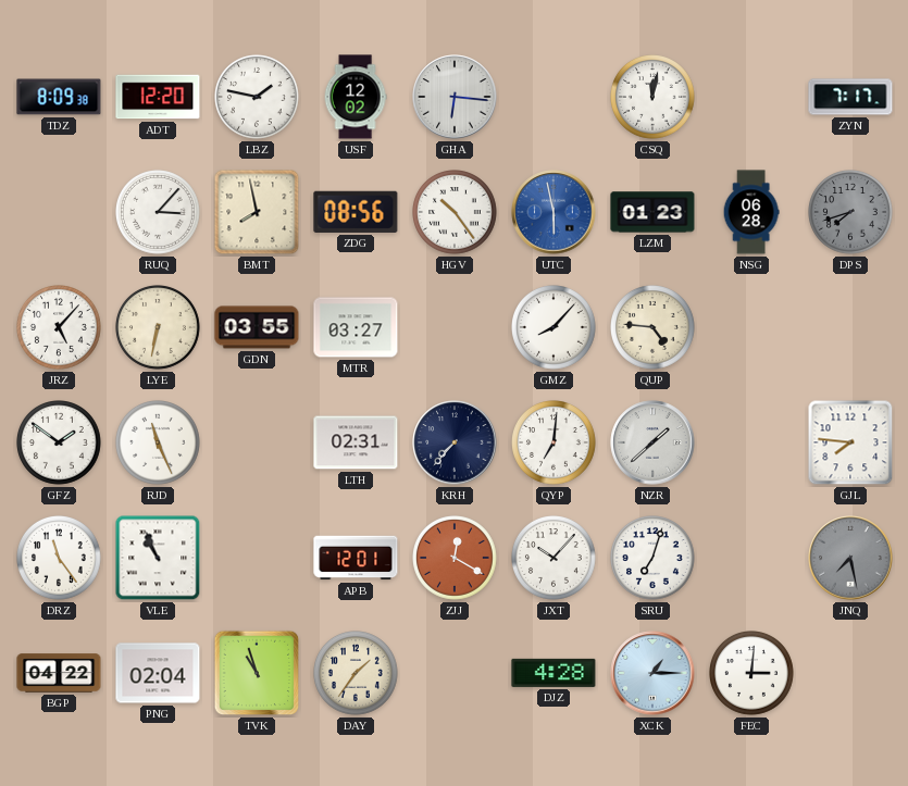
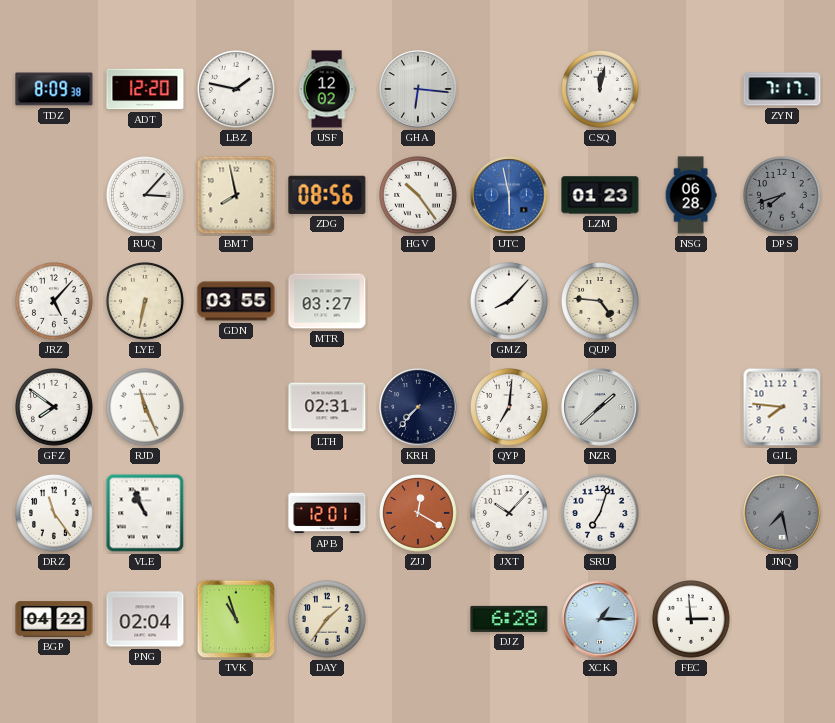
GFZ: 1:51 -> 7:51
DJZ: 4:28 -> 6:28
FEC: 3:01 -> 2:59
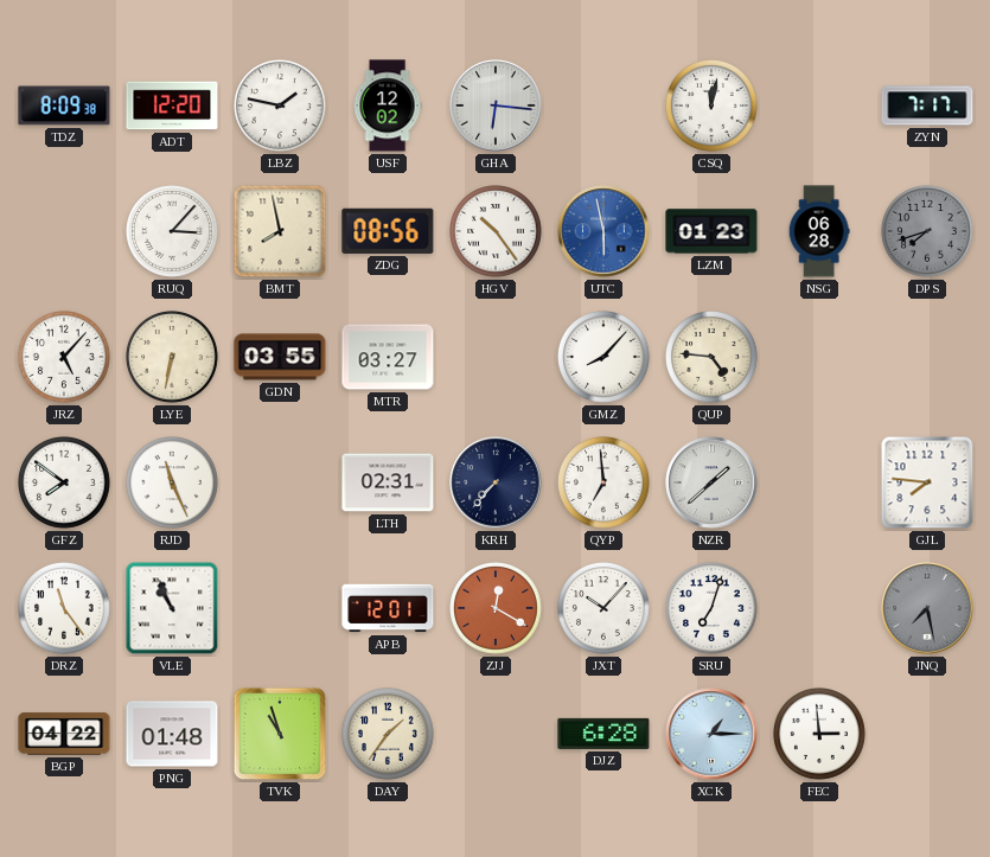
QYP: 7:01 -> 6:59
PNG: 02:04 -> 01:48
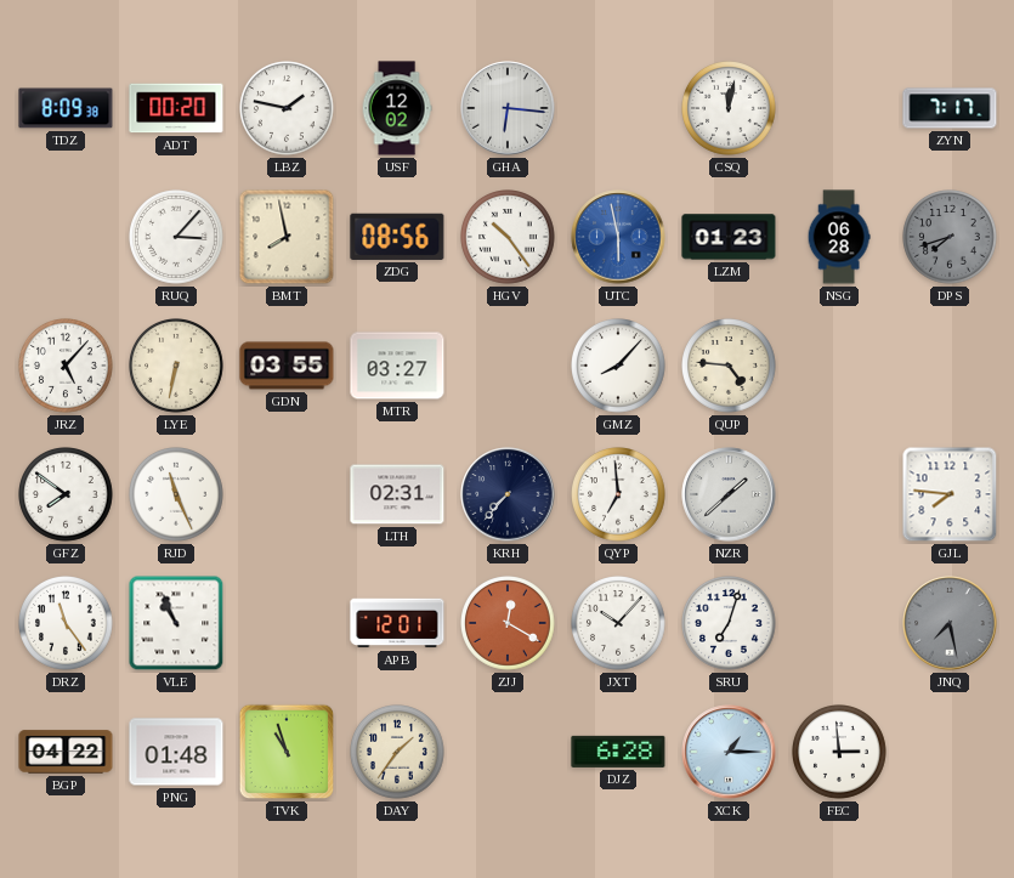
ADT: 12:20 -> 00:20
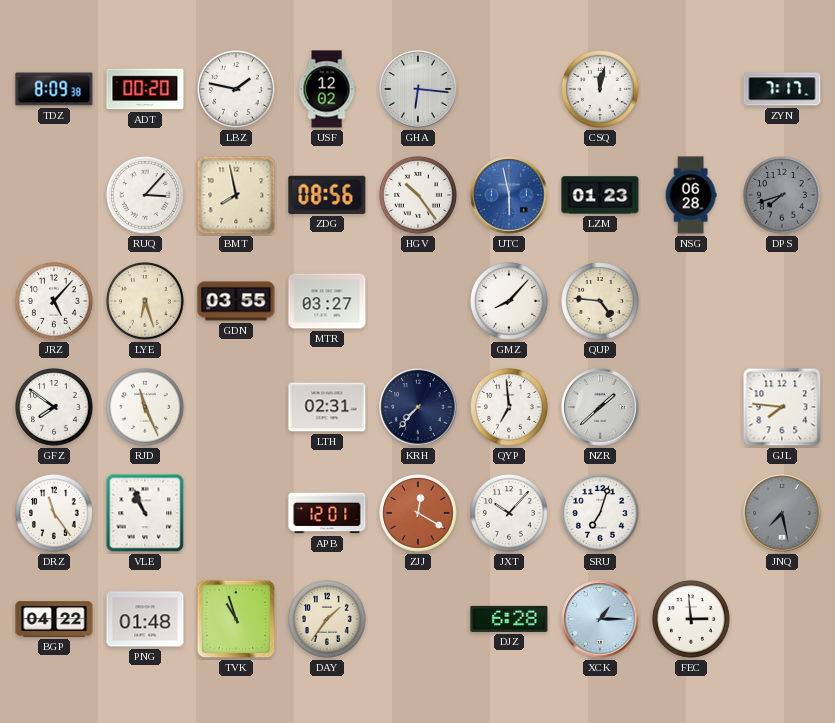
LYE: 6:32 -> 6:27
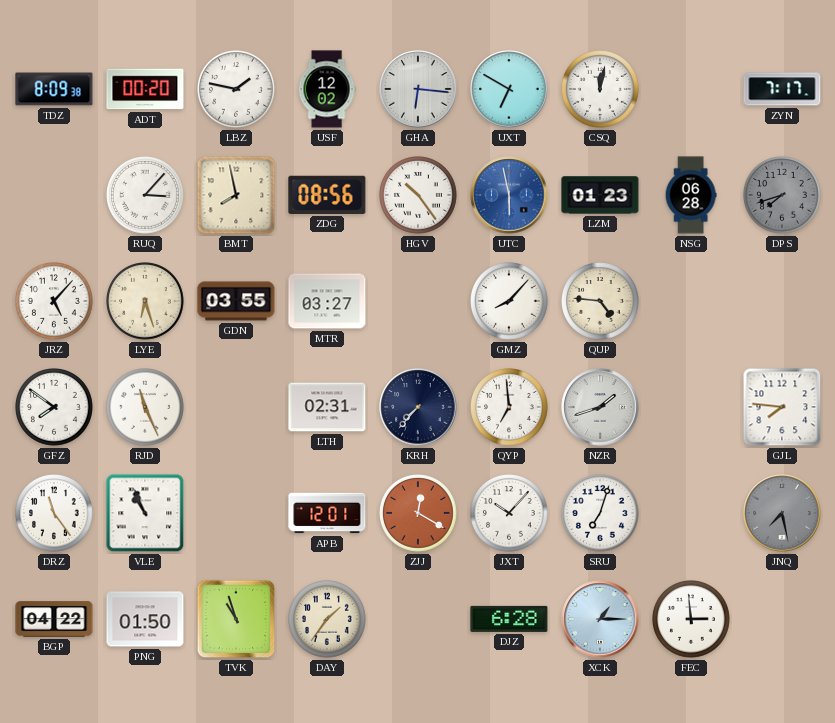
UXT: none -> 6:50
NZR: 1:38 -> 1:42
PNG: 01:48 -> 01:50
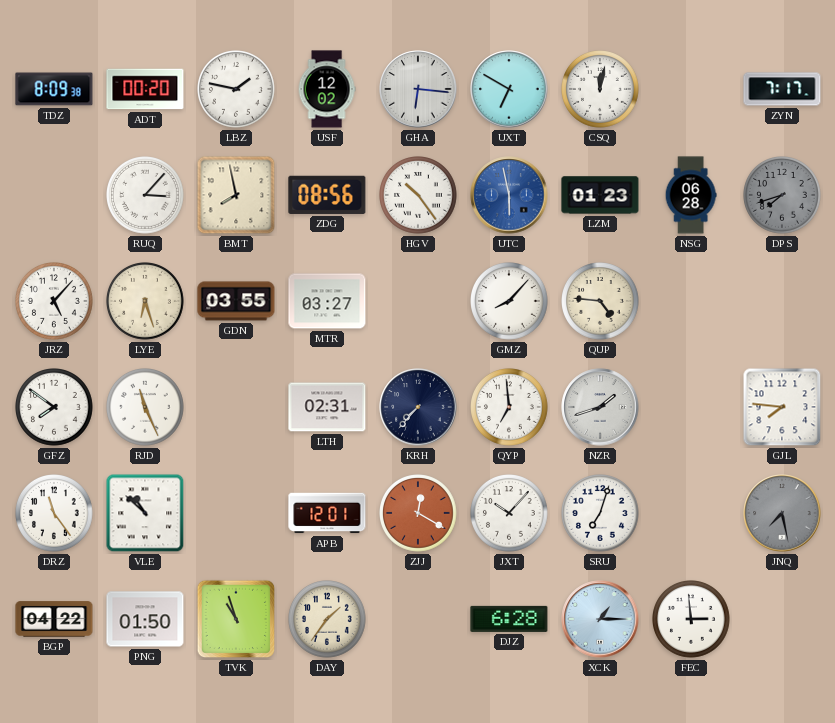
VLE: 10:56 -> 10:52
